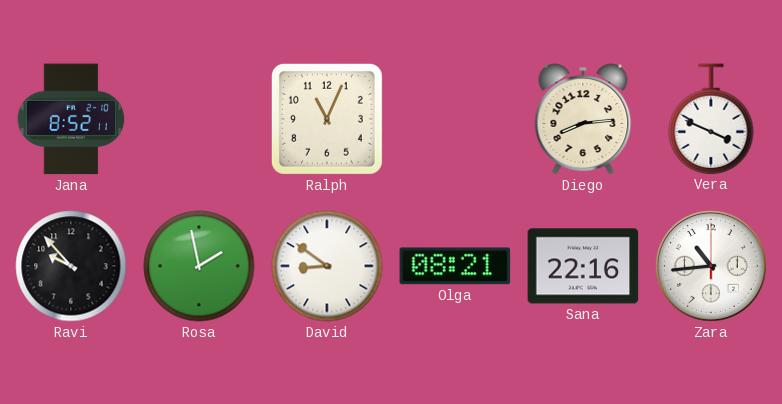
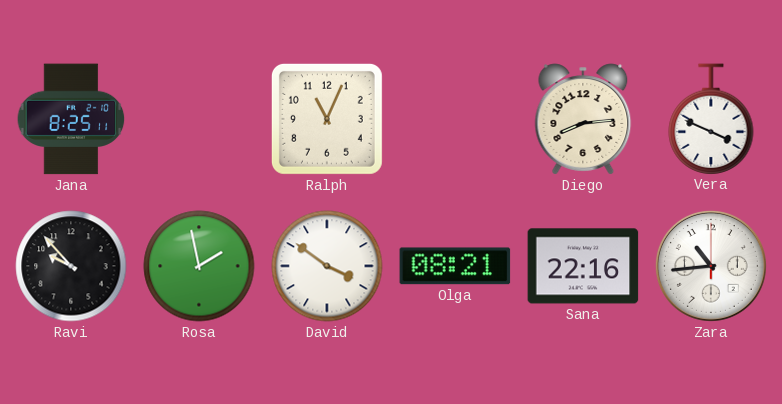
Jana: 8:52 -> 8:25
David: 8:51 -> 3:51
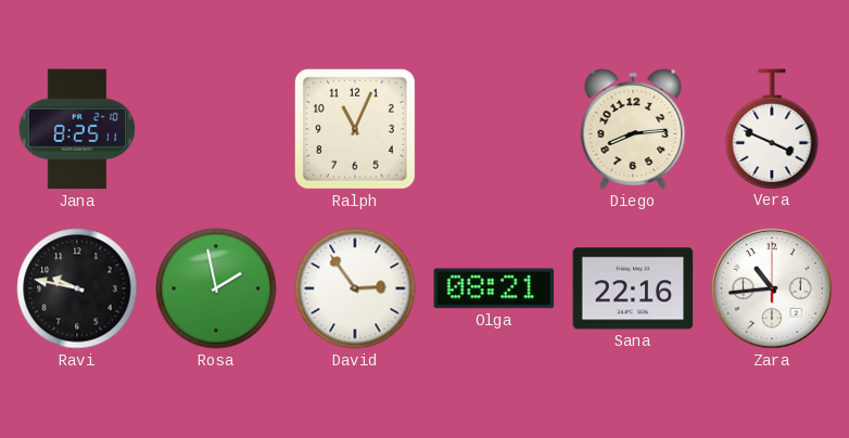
Ravi: 9:53 -> 9:47
David: 3:51 -> 2:54
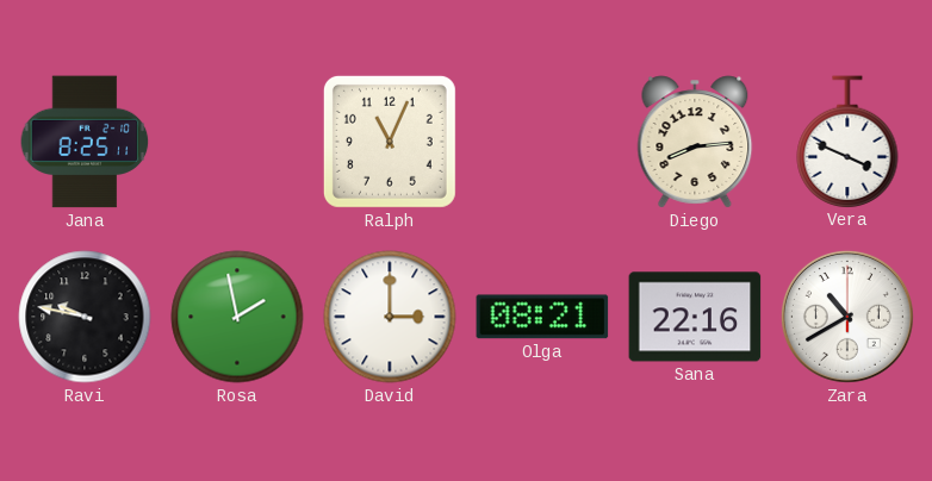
David: 2:54 -> 3:00
Zara: 10:44 -> 10:40
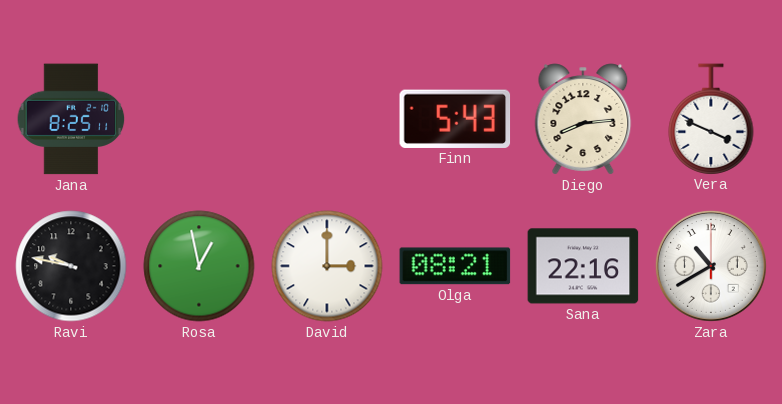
Ralph: 11:04 -> none
Finn: none -> 5:43
Rosa: 1:58 -> 12:58
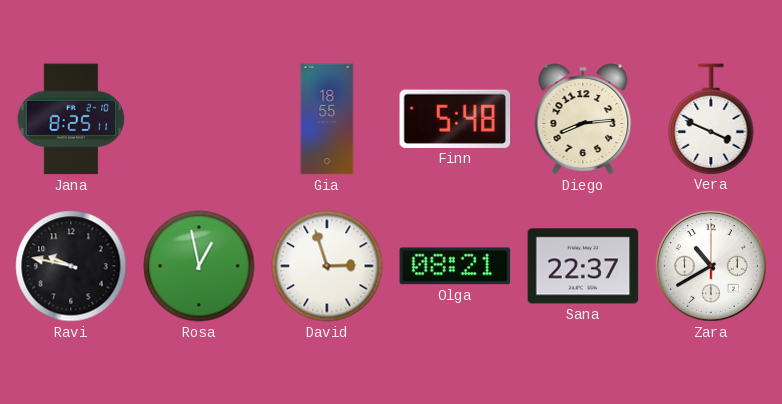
Gia: none -> 18:55
Finn: 5:43 -> 5:48
David: 3:00 -> 2:57
Sana: 22:16 -> 22:37
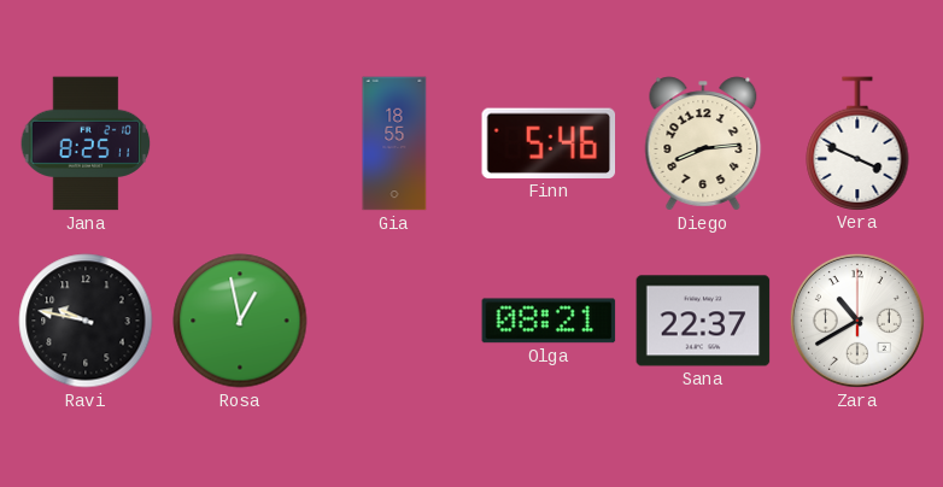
Finn: 5:48 -> 5:46
David: 2:57 -> none
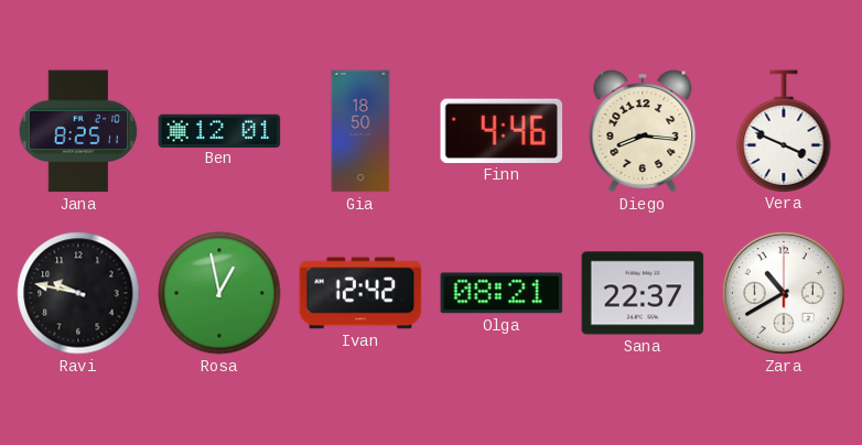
Ben: none -> 12:01
Gia: 18:55 -> 18:50
Finn: 5:46 -> 4:46
Diego: 8:14 -> 8:16
Ivan: none -> 12:42
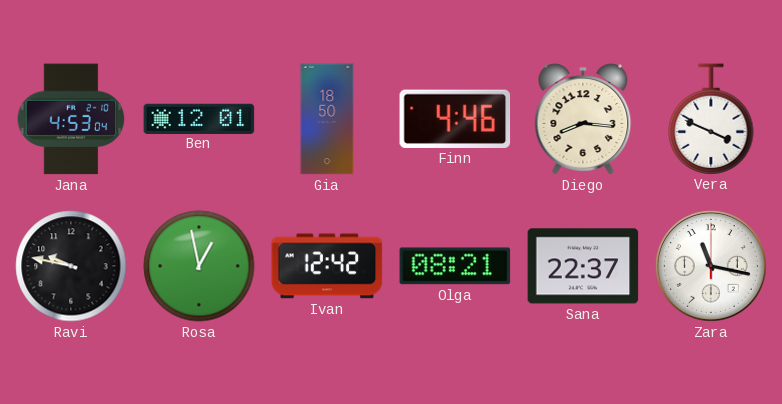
Jana: 8:25 -> 4:53
Zara: 10:40 -> 11:17
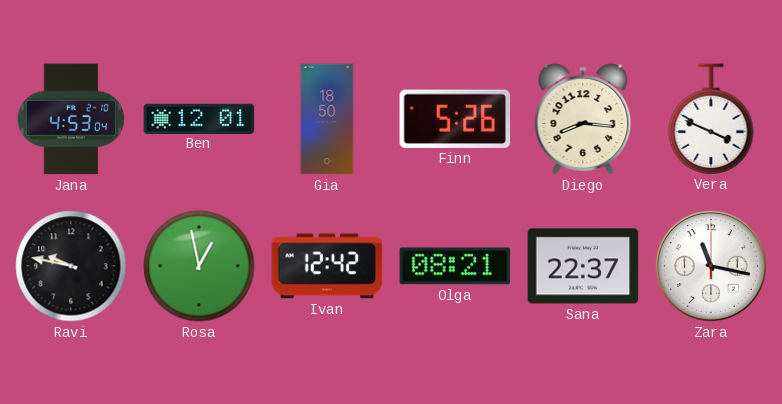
Finn: 4:46 -> 5:26
